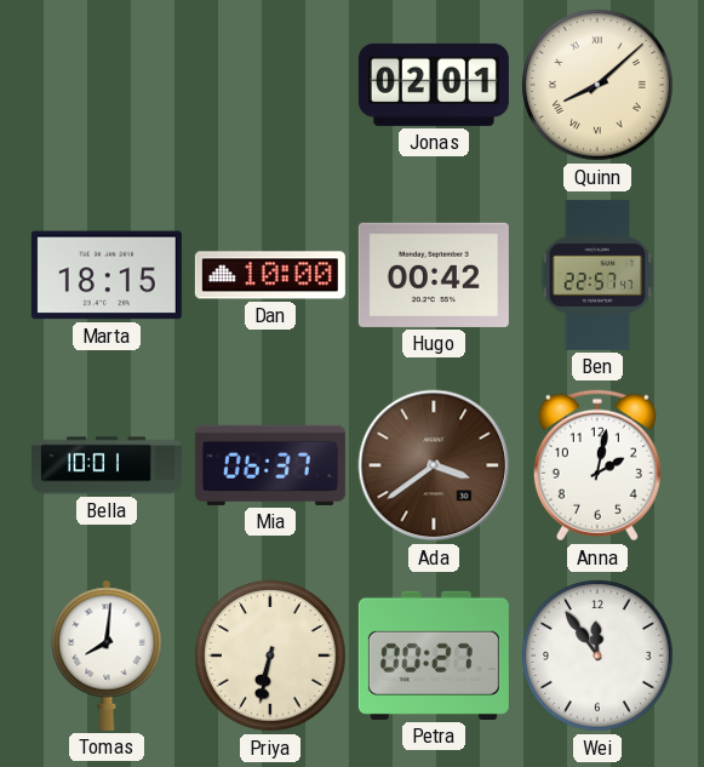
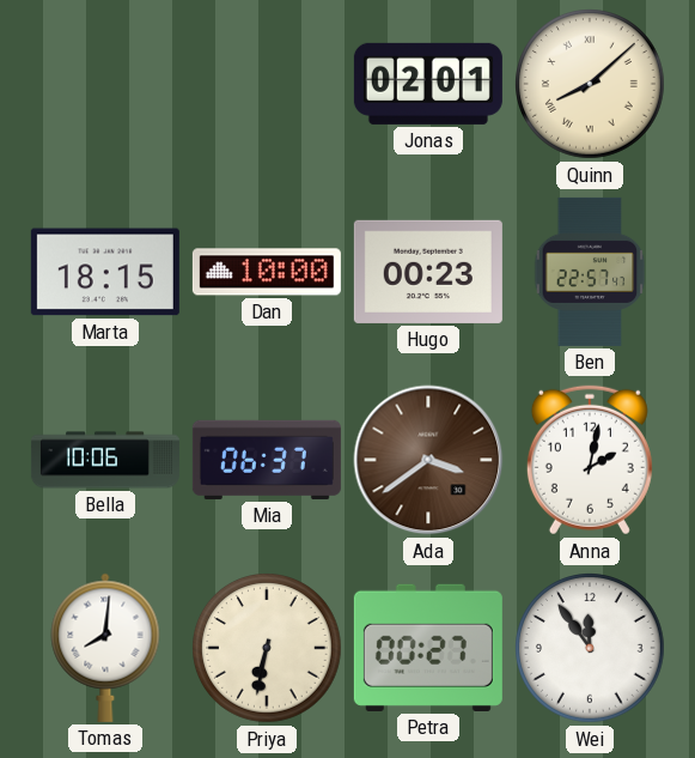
Hugo: 00:42 -> 00:23
Bella: 10:01 -> 10:06
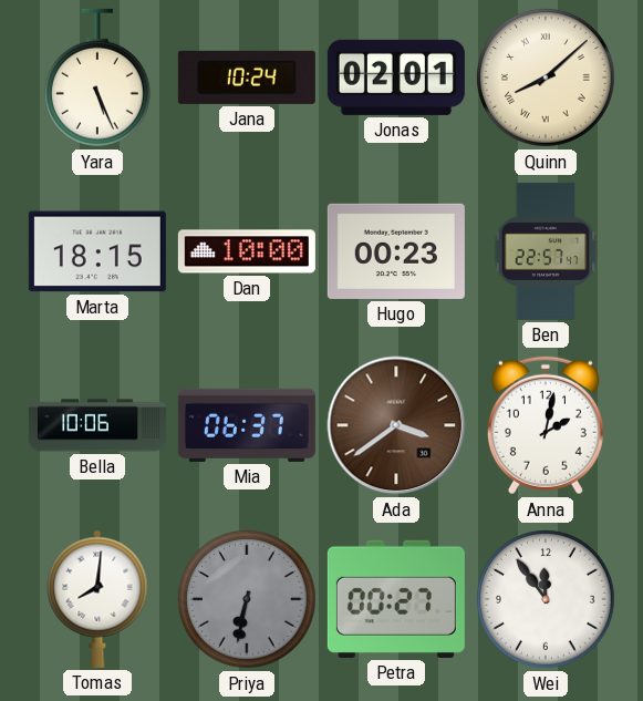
Yara: none -> 5:26
Jana: none -> 10:24
Priya dial: cream -> grey
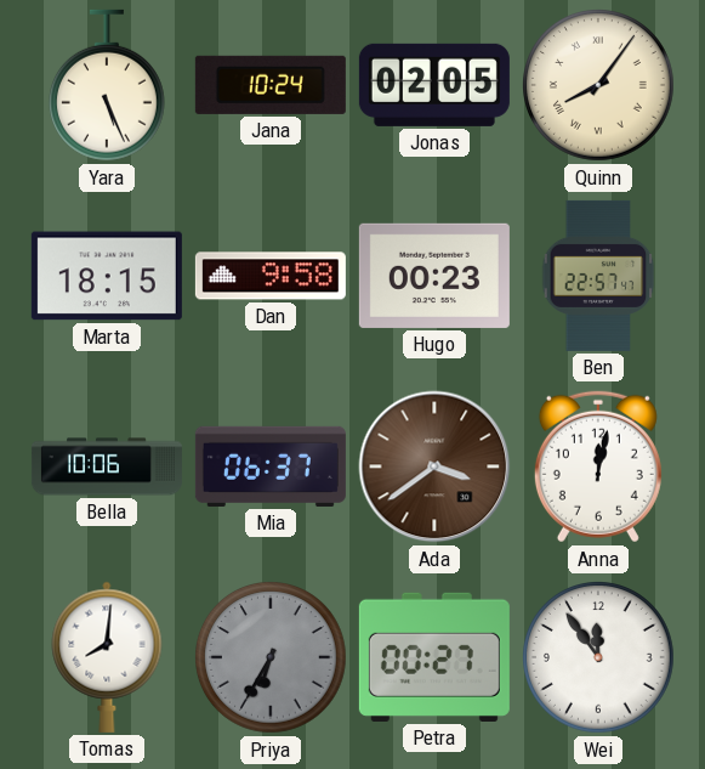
Jonas: 02:01 -> 02:05
Quinn: 8:08 -> 8:06
Dan: 10:00 -> 9:58
Anna: 2:02 -> 12:02
Priya: 6:32 -> 6:35
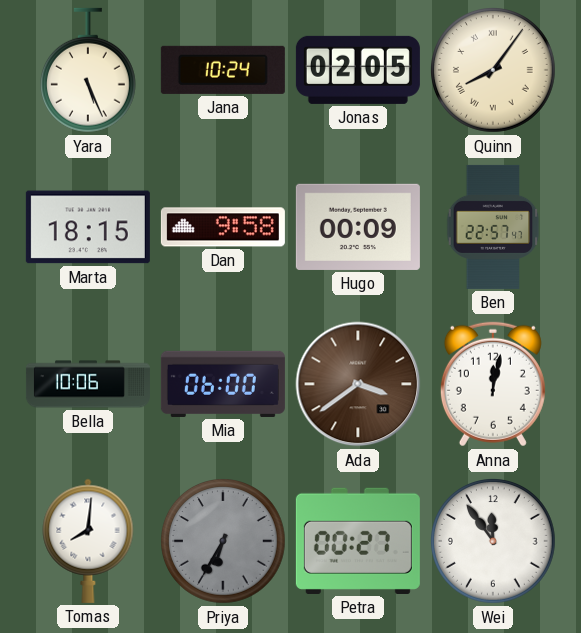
Hugo: 00:23 -> 00:09
Mia: 06:37 -> 06:00
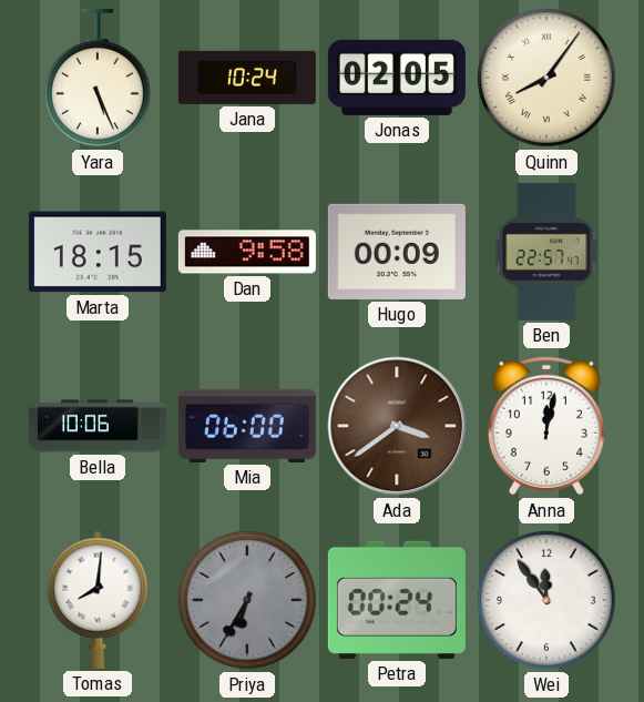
Petra: 00:27 -> 00:24
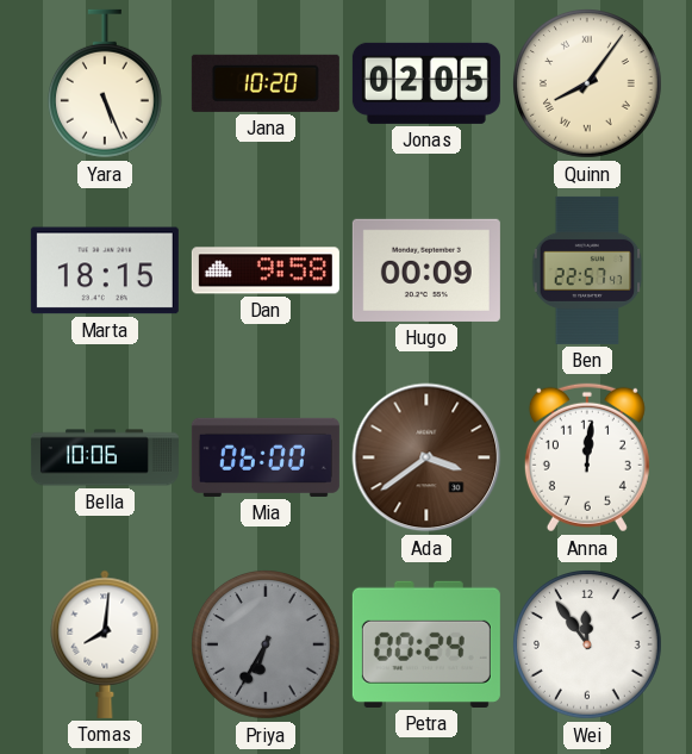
Jana: 10:24 -> 10:20
Anna: 12:02 -> 12:01
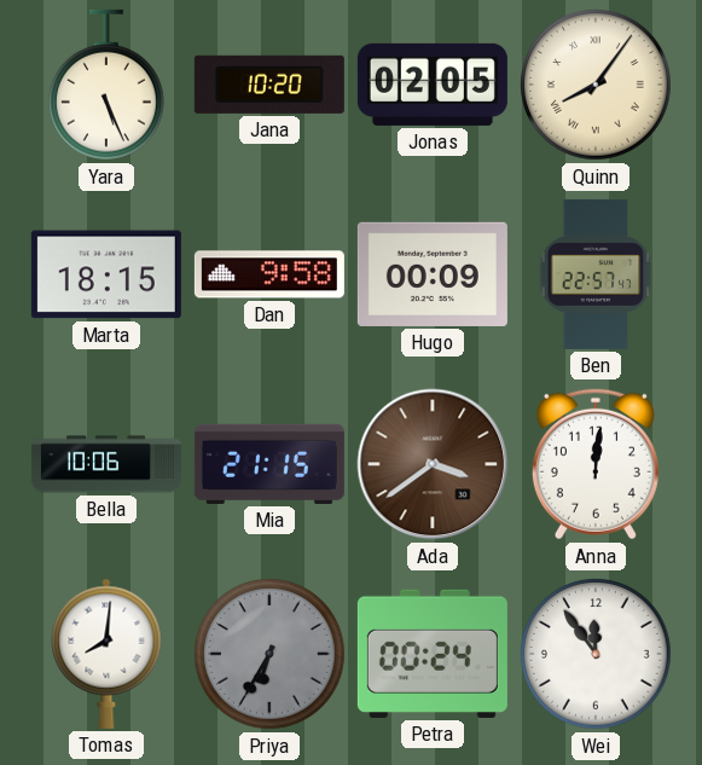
Mia: 06:00 -> 21:15
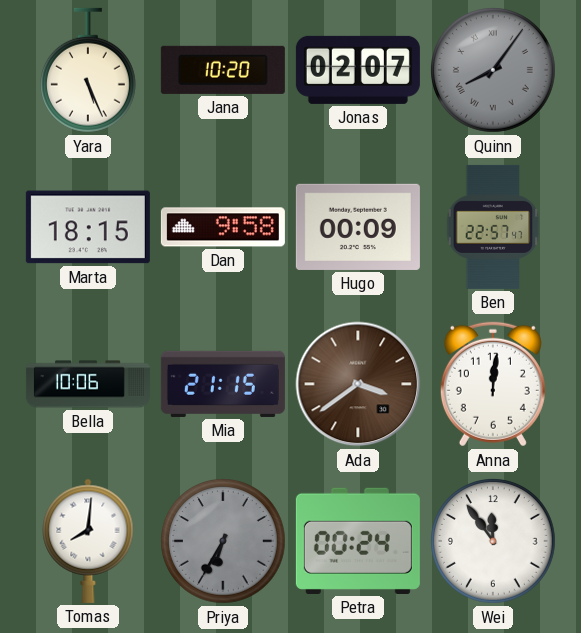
Jonas: 02:05 -> 02:07
Quinn dial: cream -> grey
